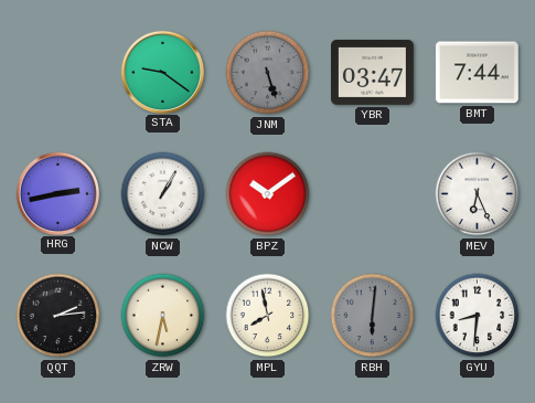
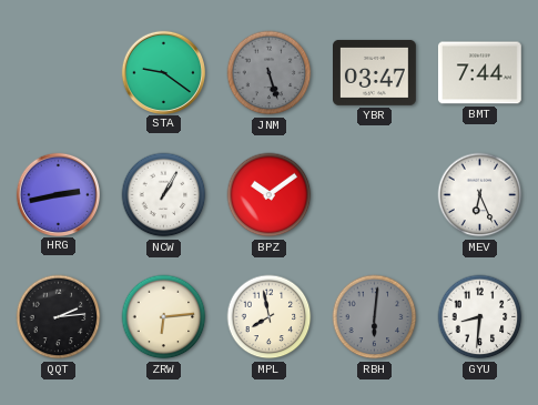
ZRW: 5:32 -> 6:14
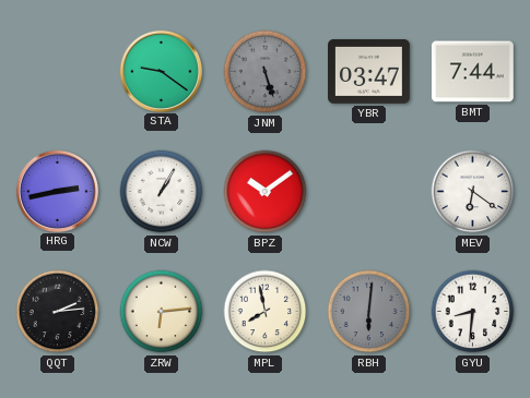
MEV: 6:26 -> 6:21
